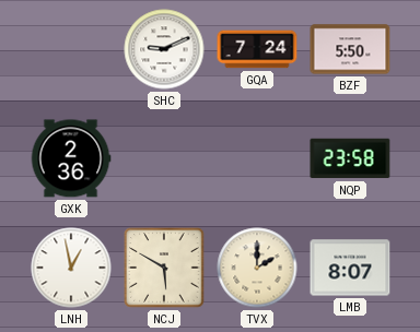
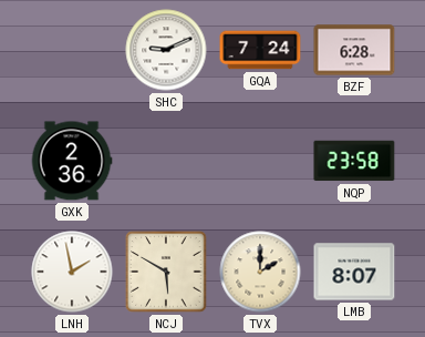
BZF: 5:50 -> 6:28
LNH: 12:58 -> 1:58
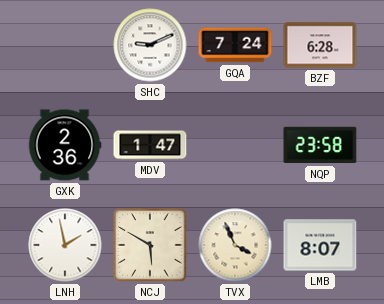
MDV: none -> 1:47
TVX: 2:00 -> 3:56
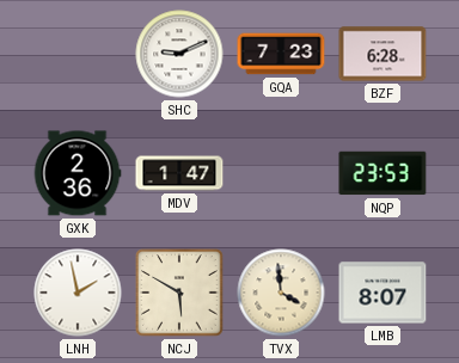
GQA: 7:24 -> 7:23
NQP: 23:58 -> 23:53
TVX: 3:56 -> 3:59
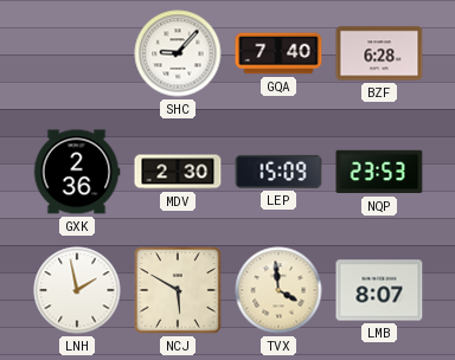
SHC: 9:11 -> 9:07
GQA: 7:23 -> 7:40
MDV: 1:47 -> 2:30
LEP: none -> 15:09
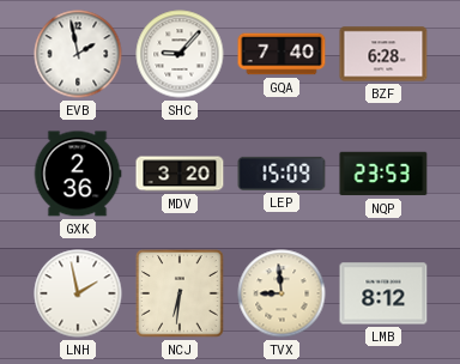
EVB: none -> 1:58
MDV: 2:30 -> 3:20
NCJ: 5:50 -> 6:31
TVX: 3:59 -> 8:59
LMB: 8:07 -> 8:12
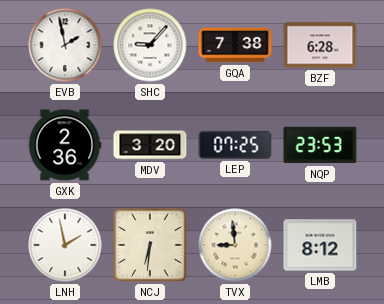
GQA: 7:40 -> 7:38
LEP: 15:09 -> 07:25
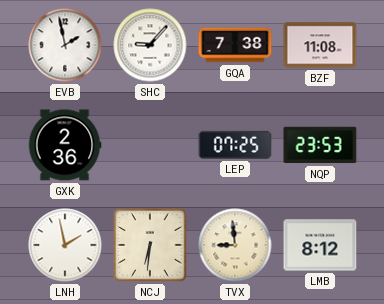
BZF: 6:28 -> 11:08
MDV: 3:20 -> none
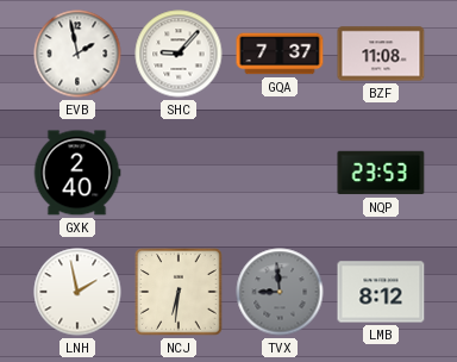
GQA: 7:38 -> 7:37
GXK: 2:36 -> 2:40
LEP: 07:25 -> none
TVX dial: cream -> grey
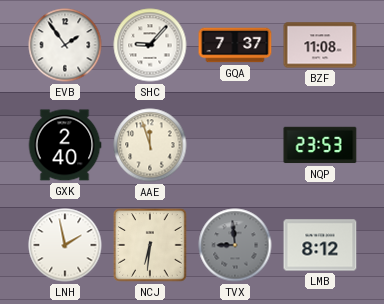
EVB: 1:58 -> 1:54
AAE: none -> 11:57
